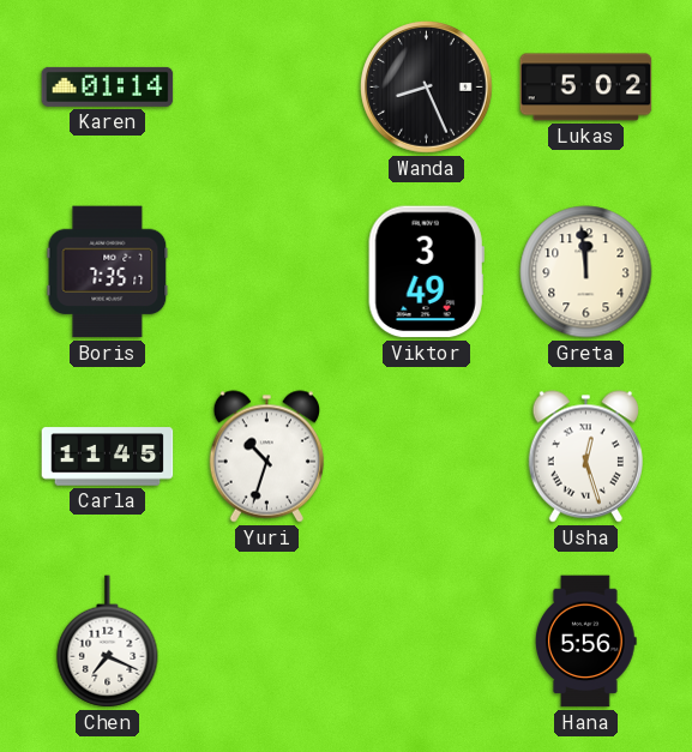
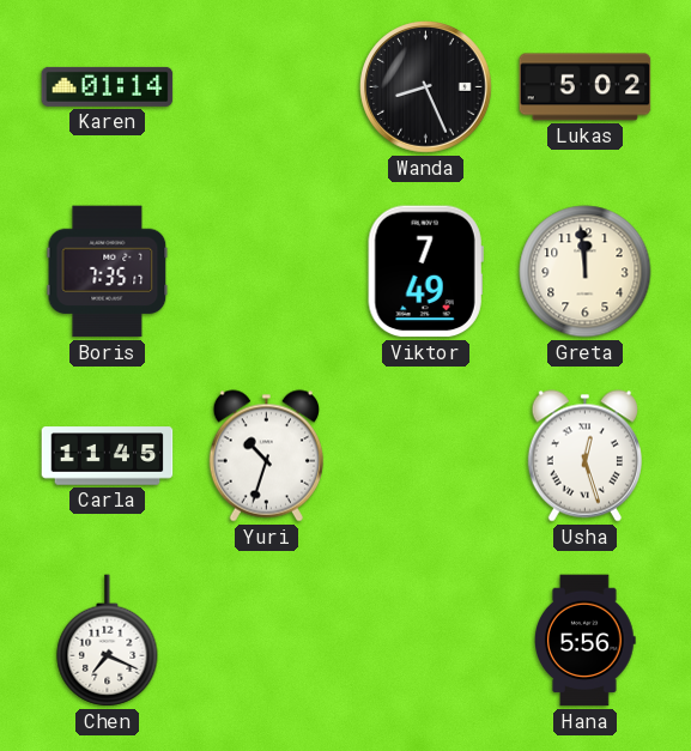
Viktor: 3:49 -> 7:49
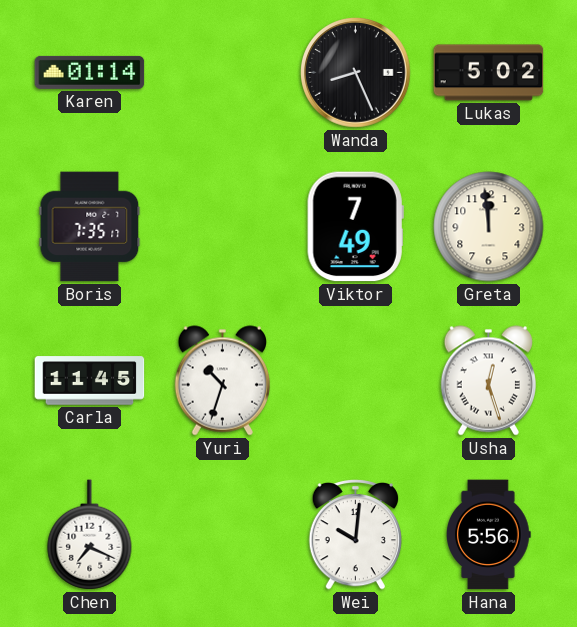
Wei: none -> 10:01
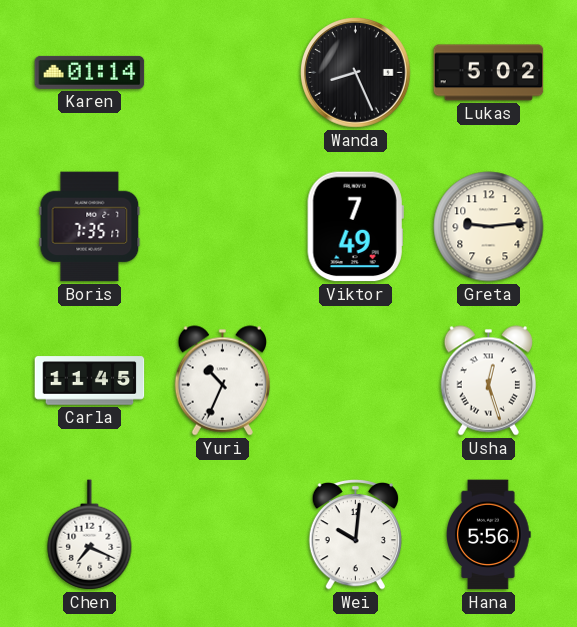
Greta: 11:59 -> 9:14
Yuri: 10:33 -> 10:34
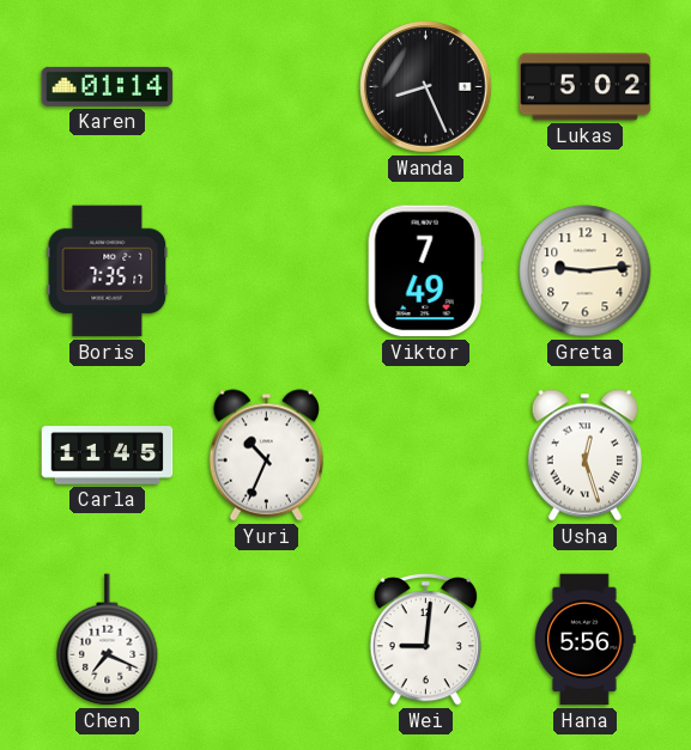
Wei: 10:01 -> 9:01
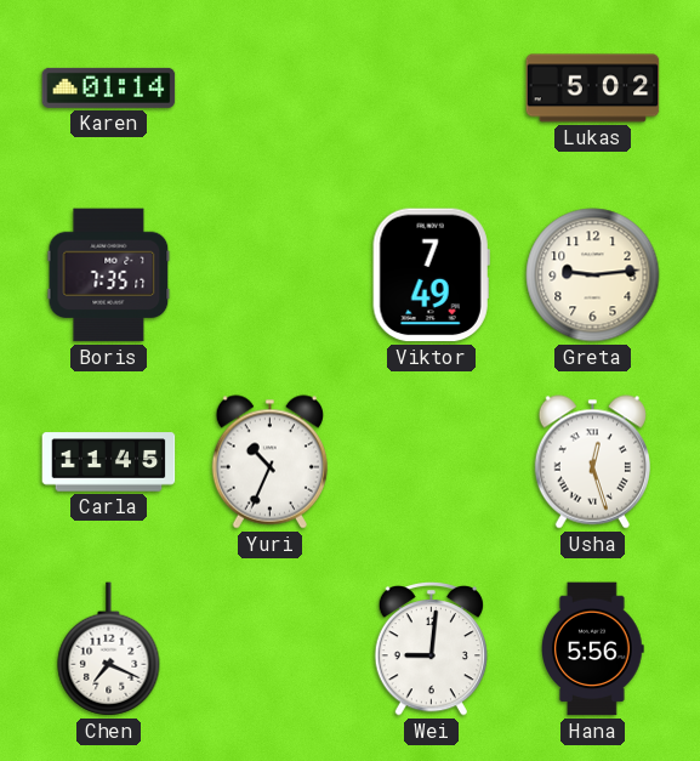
Wanda: 8:26 -> none
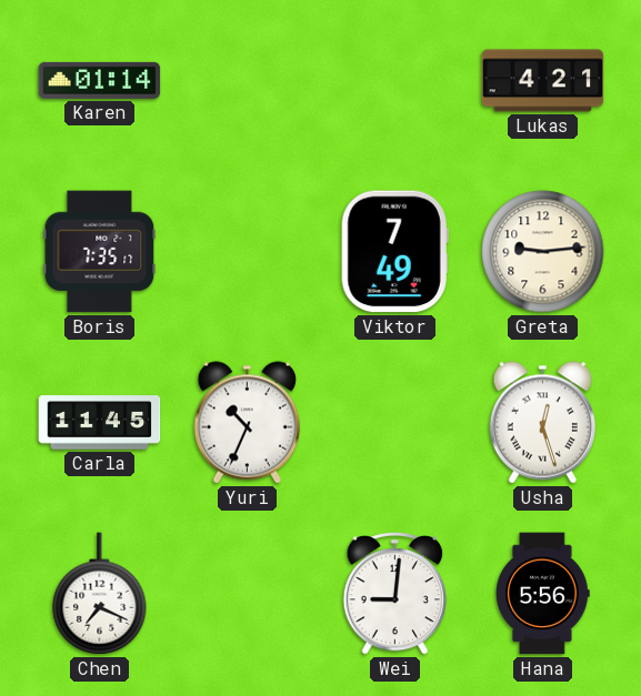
Lukas: 5:02 -> 4:21
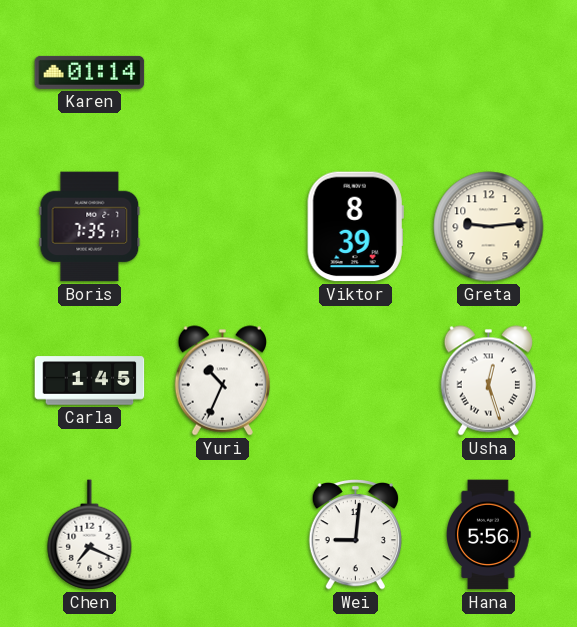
Lukas: 4:21 -> none
Viktor: 7:49 -> 8:39
Carla: 11:45 -> 1:45
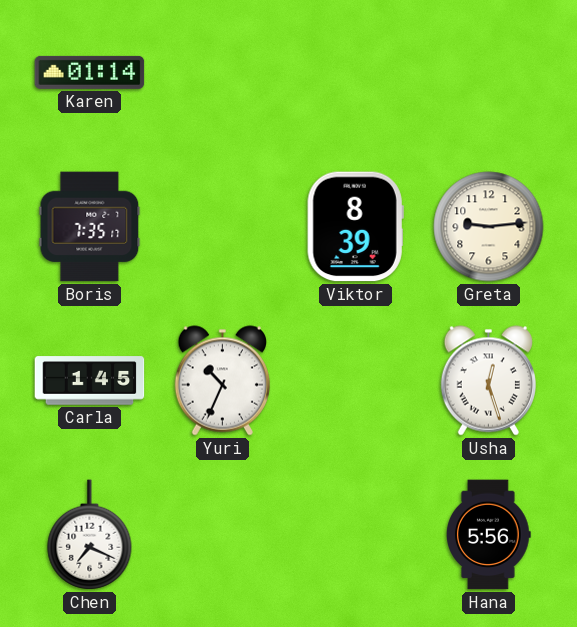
Wei: 9:01 -> none
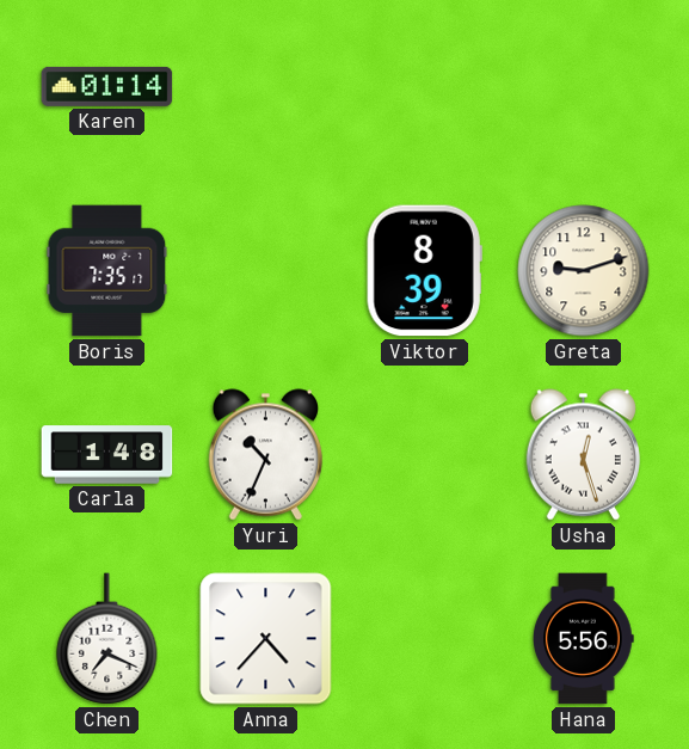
Greta: 9:14 -> 9:12
Carla: 1:45 -> 1:48
Anna: none -> 4:37
